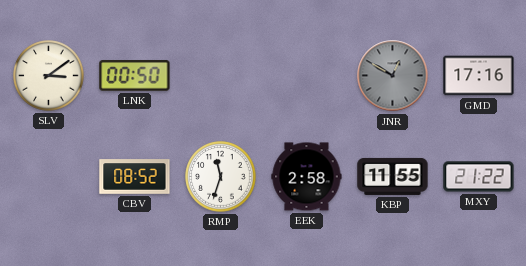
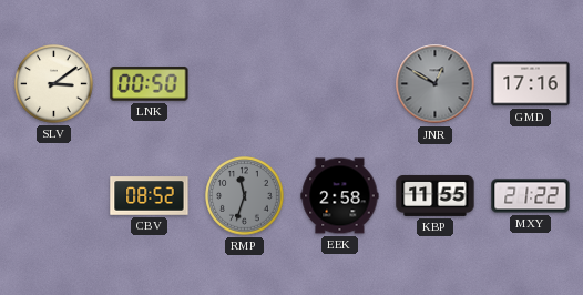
RMP dial: white -> grey
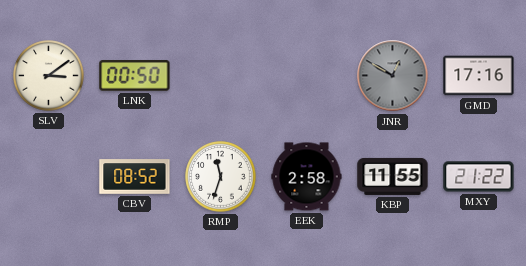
RMP dial: grey -> white
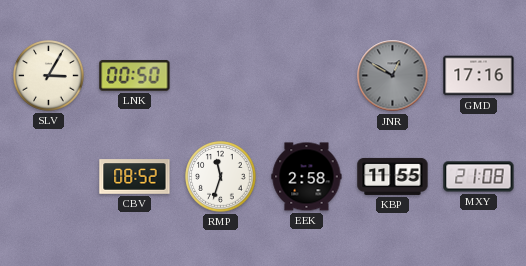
SLV: 3:09 -> 3:05
MXY: 21:22 -> 21:08
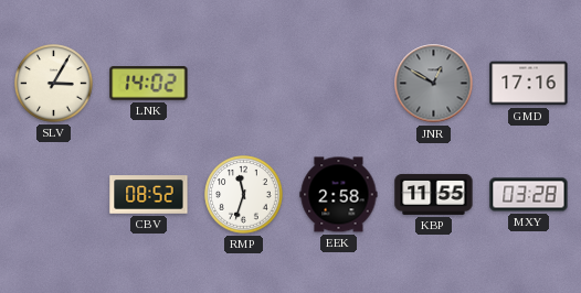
LNK: 00:50 -> 14:02
MXY: 21:08 -> 03:28
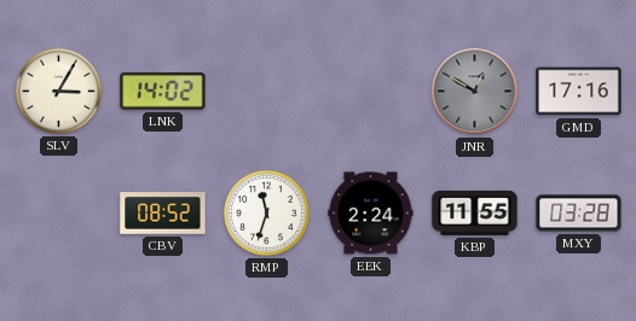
EEK: 2:58 -> 2:24
